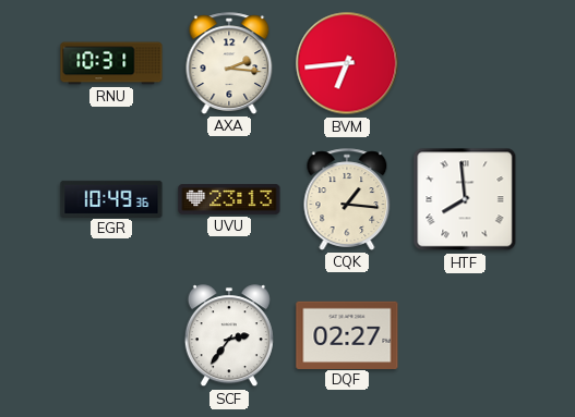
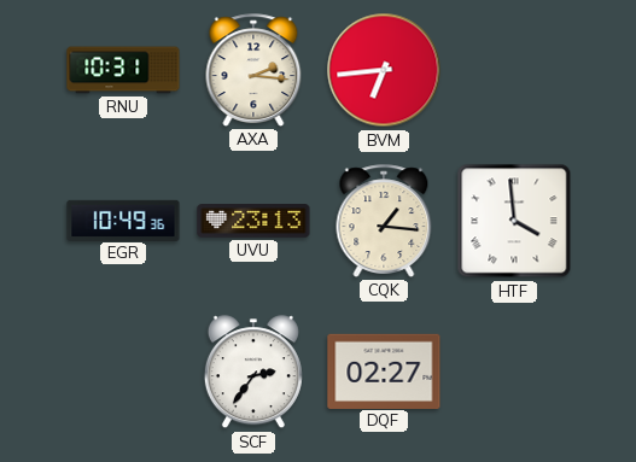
HTF: 7:59 -> 3:59
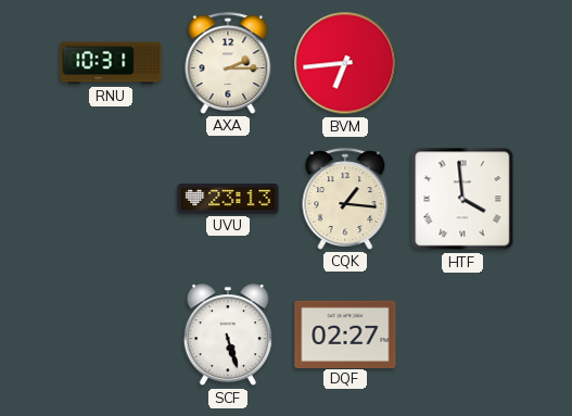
AXA: 2:16 -> 2:15
EGR: 10:49 -> none
SCF: 2:36 -> 5:27
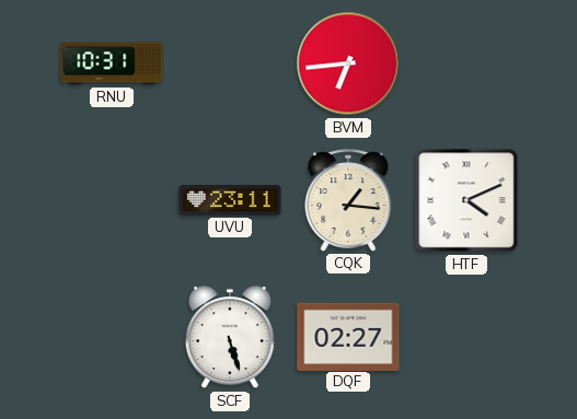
AXA: 2:15 -> none
UVU: 23:13 -> 23:11
HTF: 3:59 -> 4:11
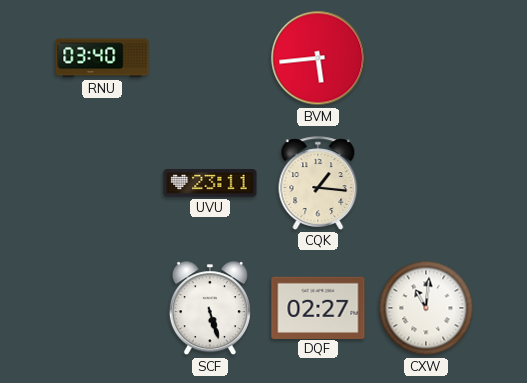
RNU: 10:31 -> 03:40
BVM: 6:44 -> 5:44
HTF: 4:11 -> none
CXW: none -> 11:01
